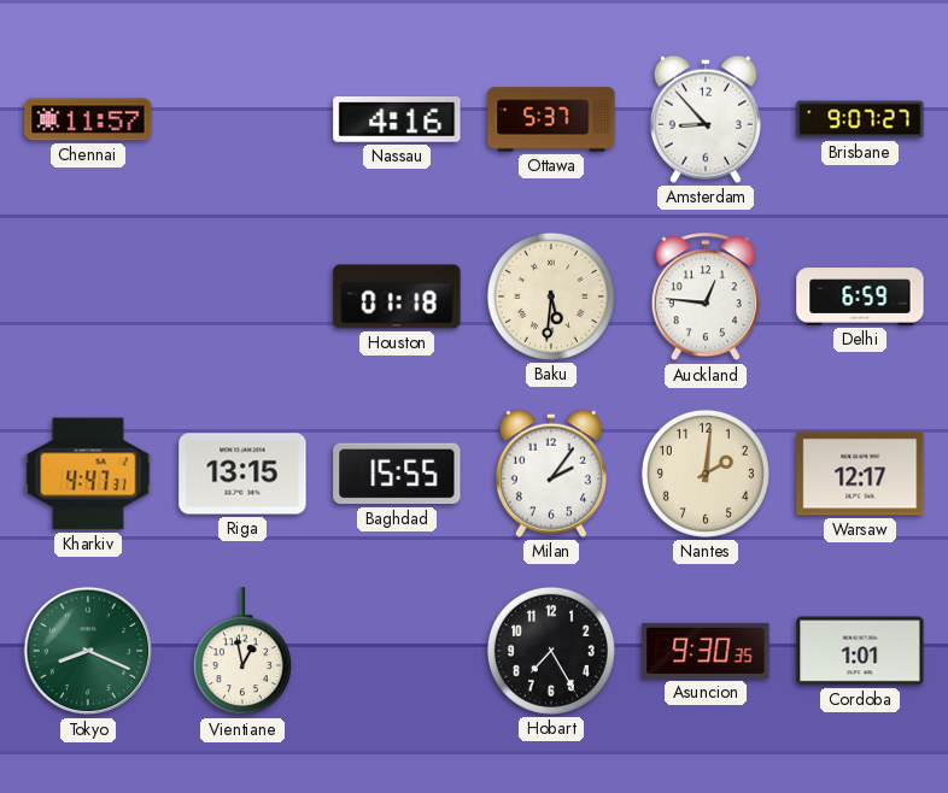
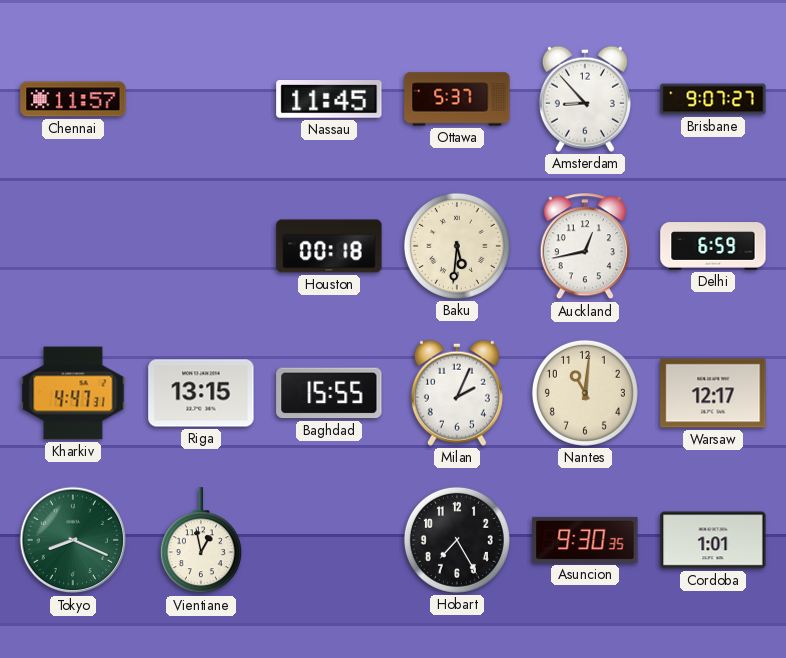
Nassau: 4:16 -> 11:45
Houston: 01:18 -> 00:18
Auckland: 12:46 -> 12:43
Milan: 2:06 -> 2:04
Nantes: 2:01 -> 11:01
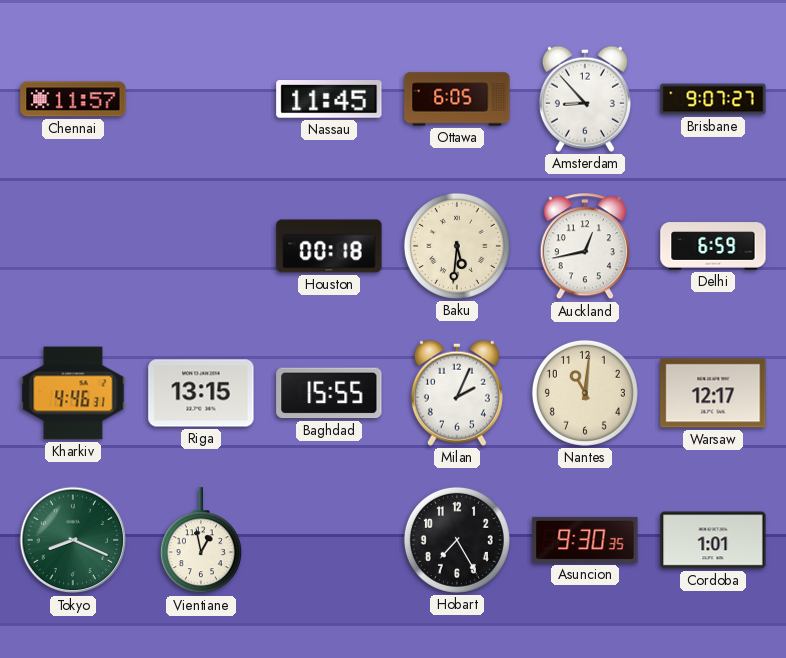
Ottawa: 5:37 -> 6:05
Kharkiv: 4:47 -> 4:46
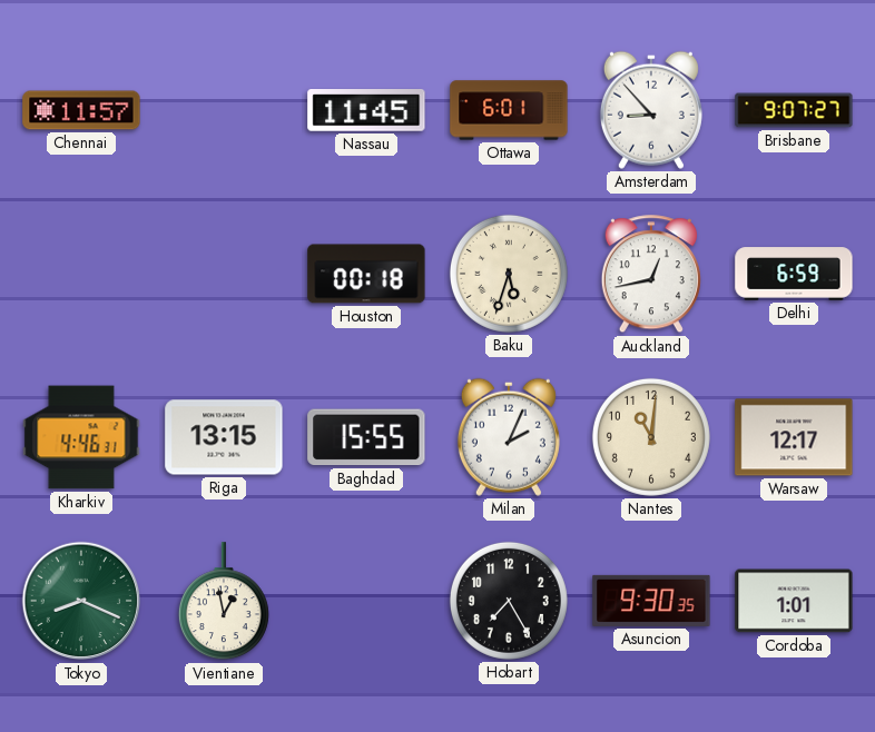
Ottawa: 6:05 -> 6:01
Baku: 5:31 -> 5:33
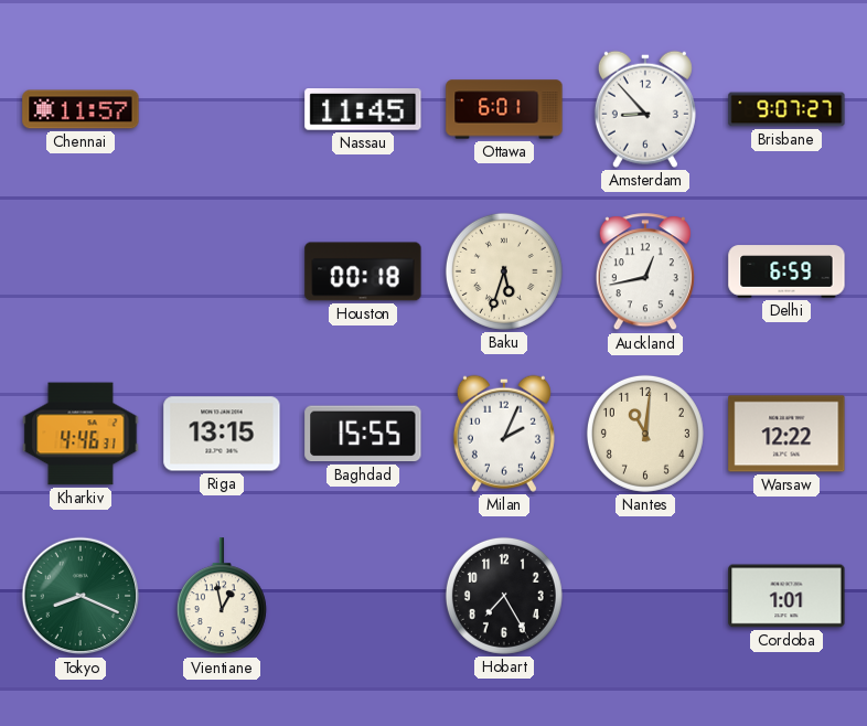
Warsaw: 12:17 -> 12:22
Asuncion: 9:30 -> none
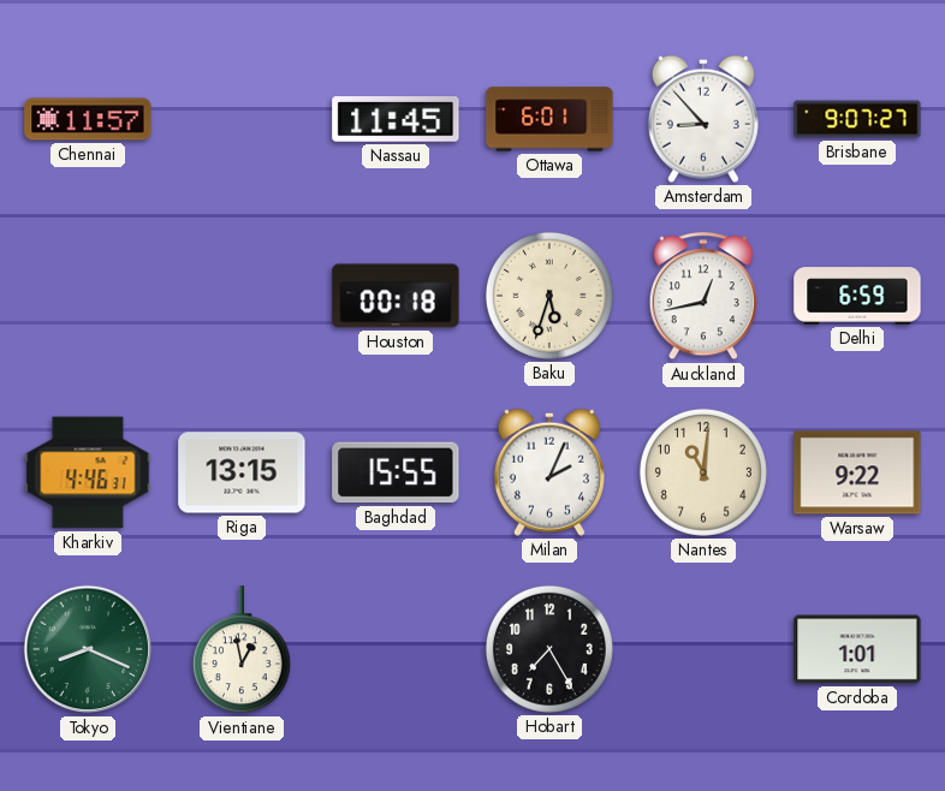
Warsaw: 12:22 -> 9:22
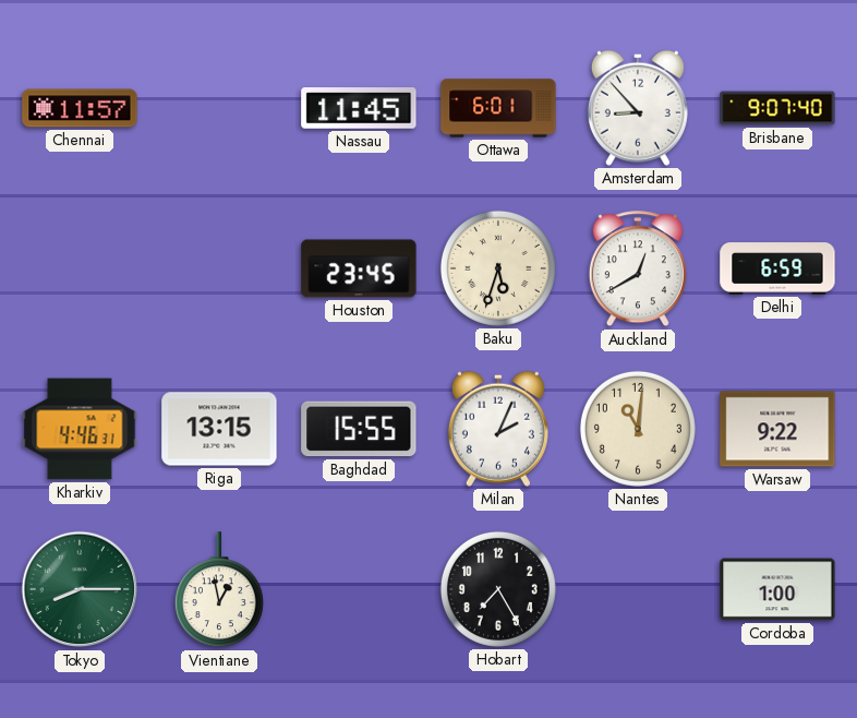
Brisbane: 9:07:27 -> 9:07:40
Houston: 00:18 -> 23:45
Auckland: 12:43 -> 12:40
Tokyo: 8:19 -> 8:15
Cordoba: 1:01 -> 1:00
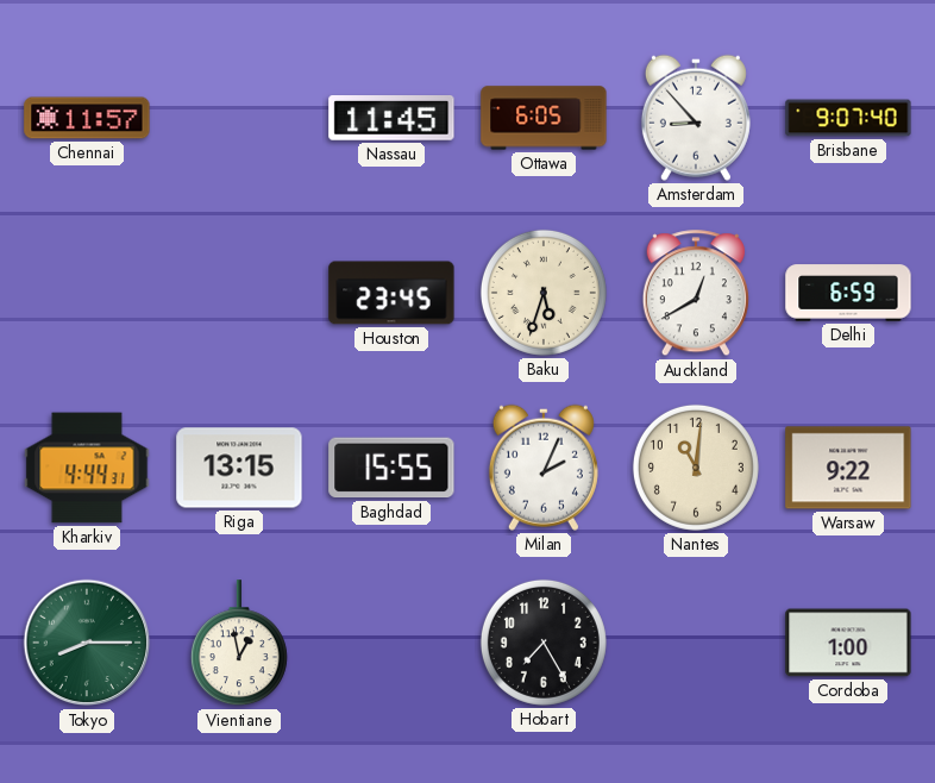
Ottawa: 6:01 -> 6:05
Kharkiv: 4:46 -> 4:44
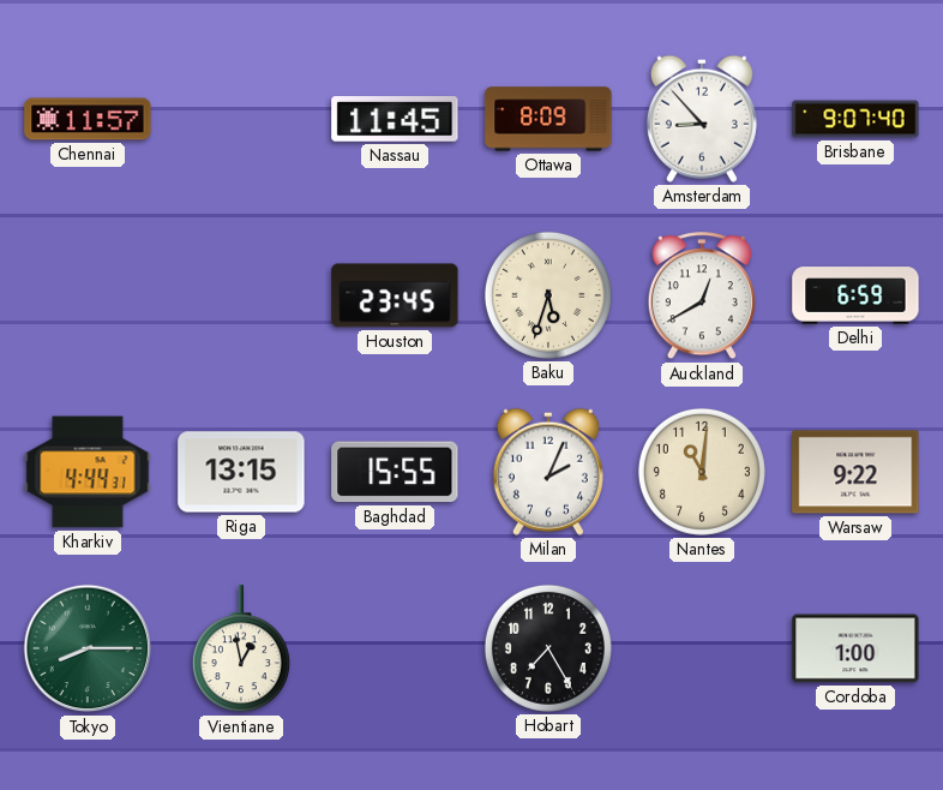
Ottawa: 6:05 -> 8:09
